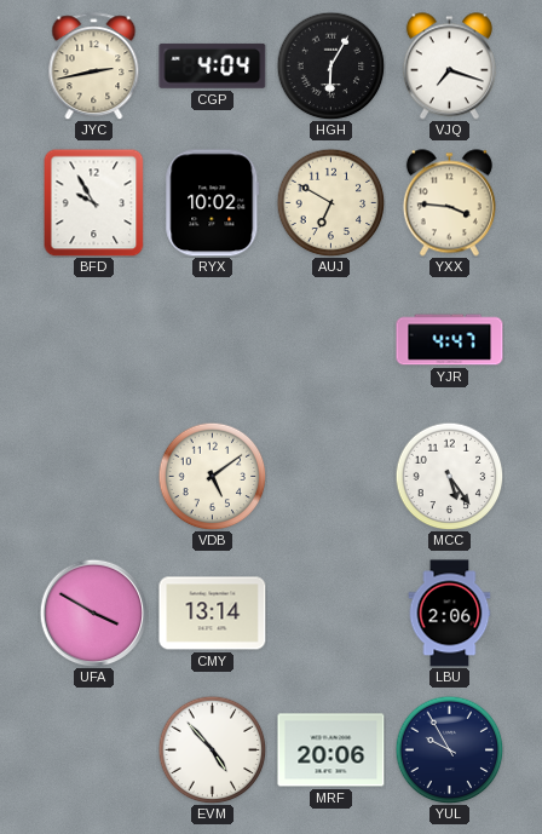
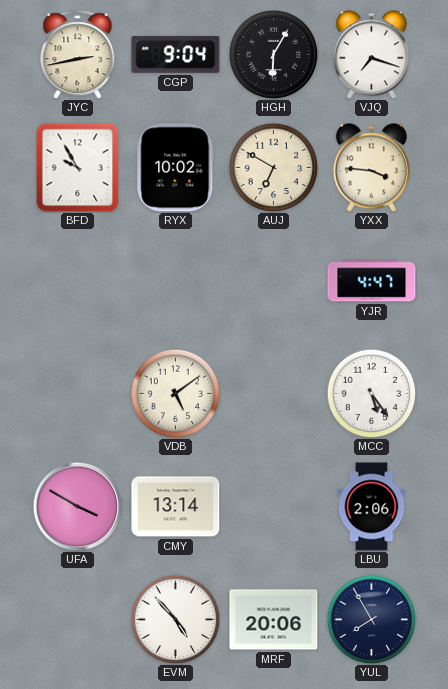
CGP: 4:04 -> 9:04
YUL: 9:55 -> 7:55
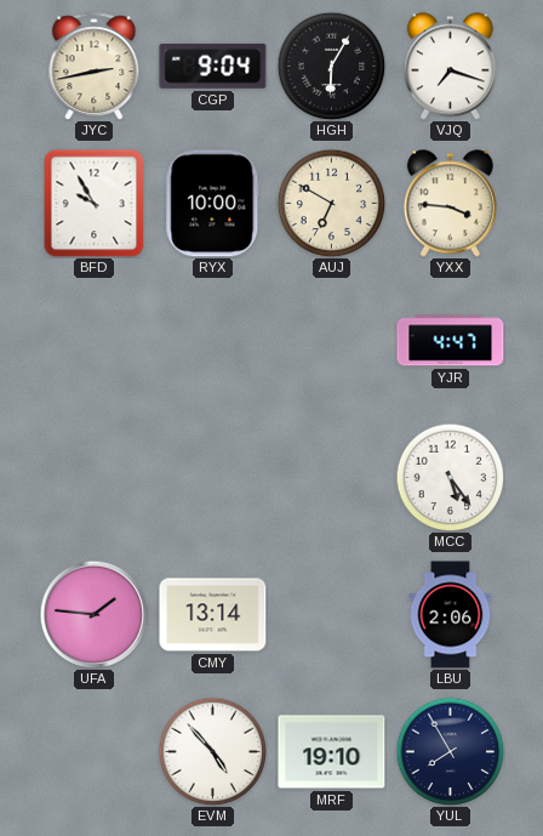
RYX: 10:02 -> 10:00
VDB: 5:09 -> none
UFA: 3:50 -> 1:46
MRF: 20:06 -> 19:10
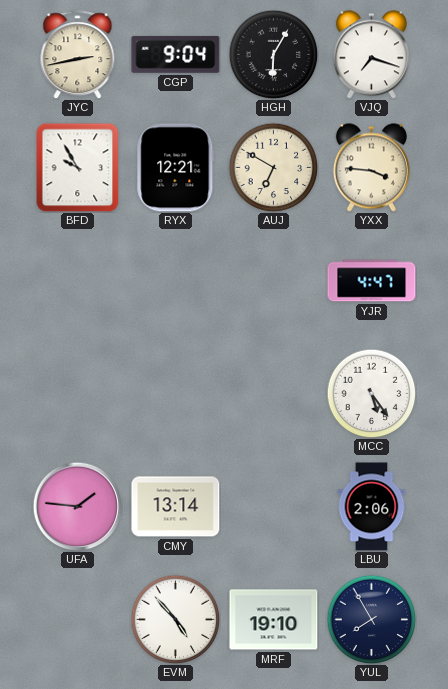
RYX: 10:00 -> 12:21
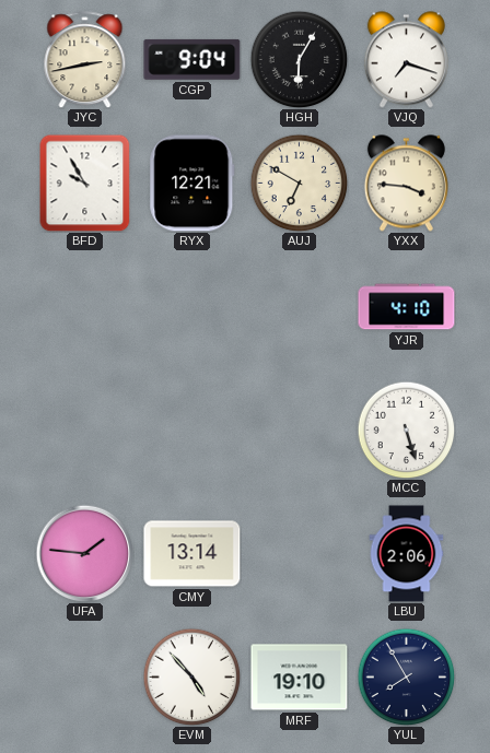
YJR: 4:47 -> 4:10
MCC: 5:24 -> 5:27
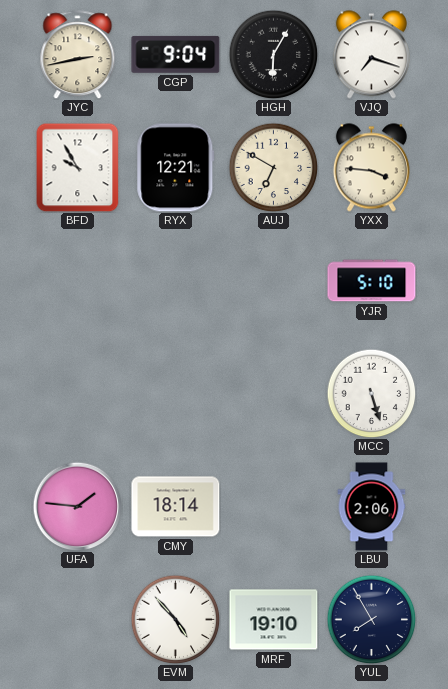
YJR: 4:10 -> 5:10
CMY: 13:14 -> 18:14
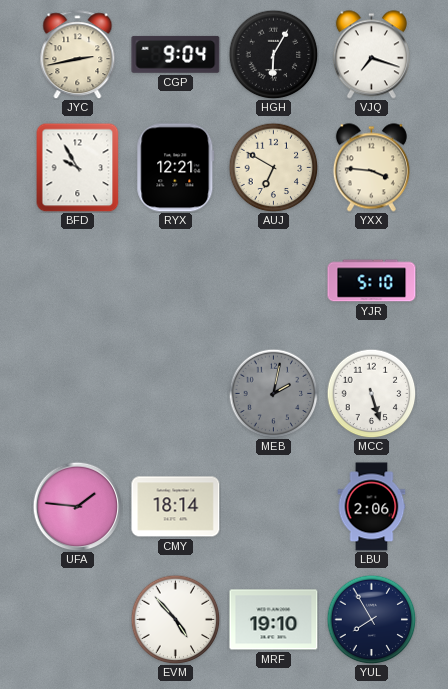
MEB: none -> 2:02
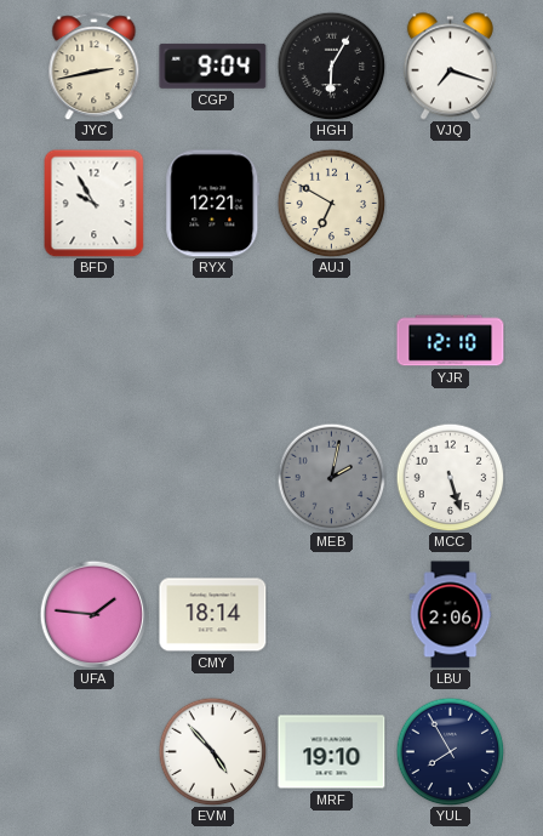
YXX: 3:46 -> none
YJR: 5:10 -> 12:10
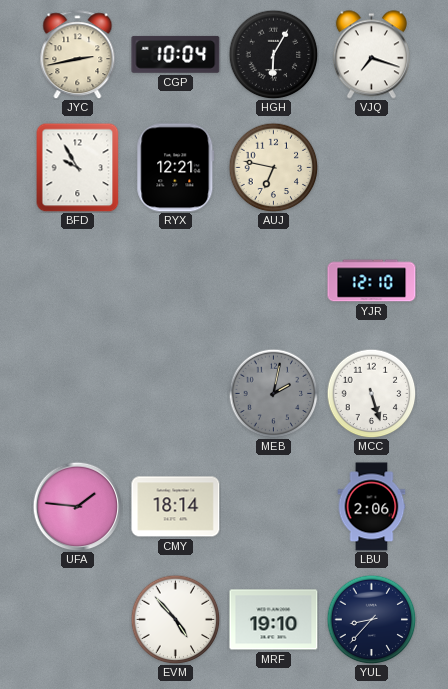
CGP: 9:04 -> 10:04
AUJ: 6:50 -> 6:47
YUL: 7:55 -> 8:37
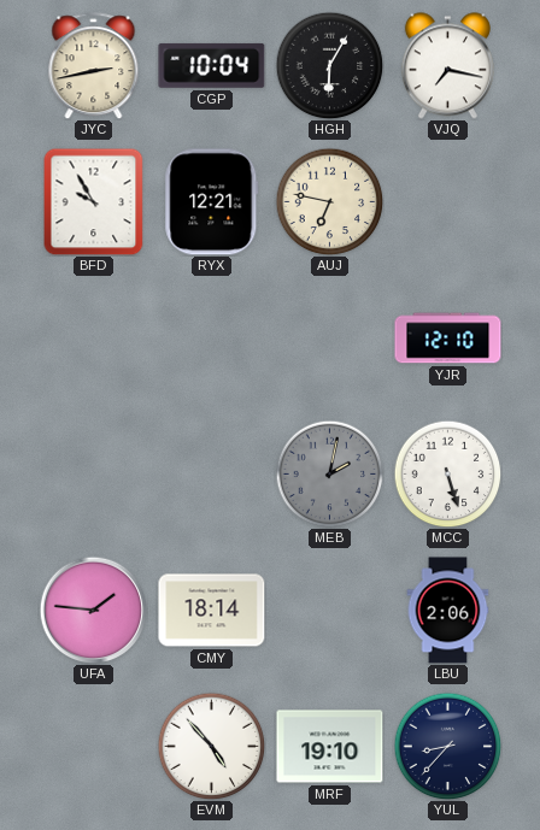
VJQ: 7:18 -> 7:17
